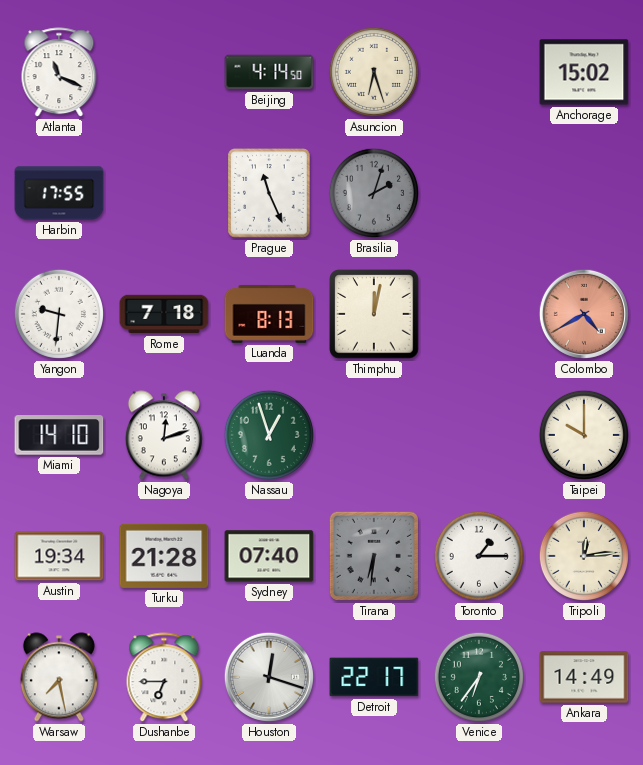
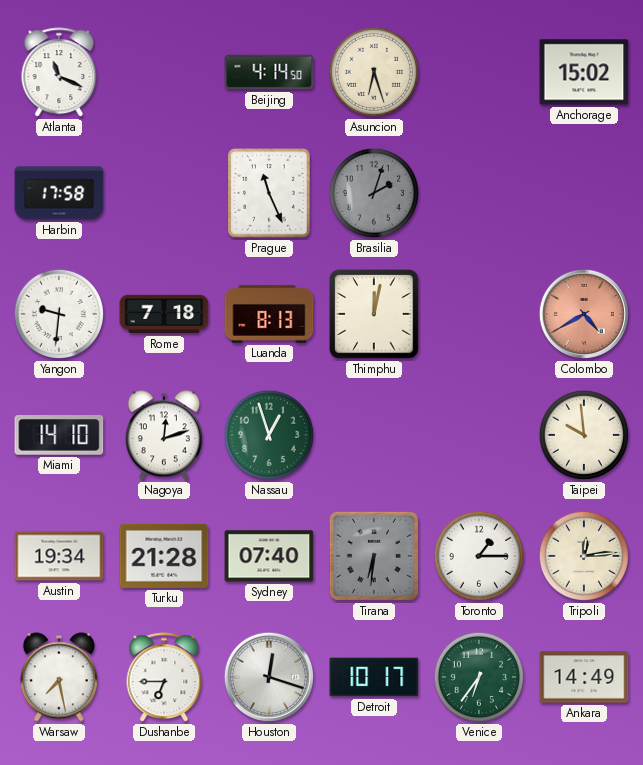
Harbin: 17:55 -> 17:58
Taipei: 10:00 -> 9:59
Detroit: 22:17 -> 10:17
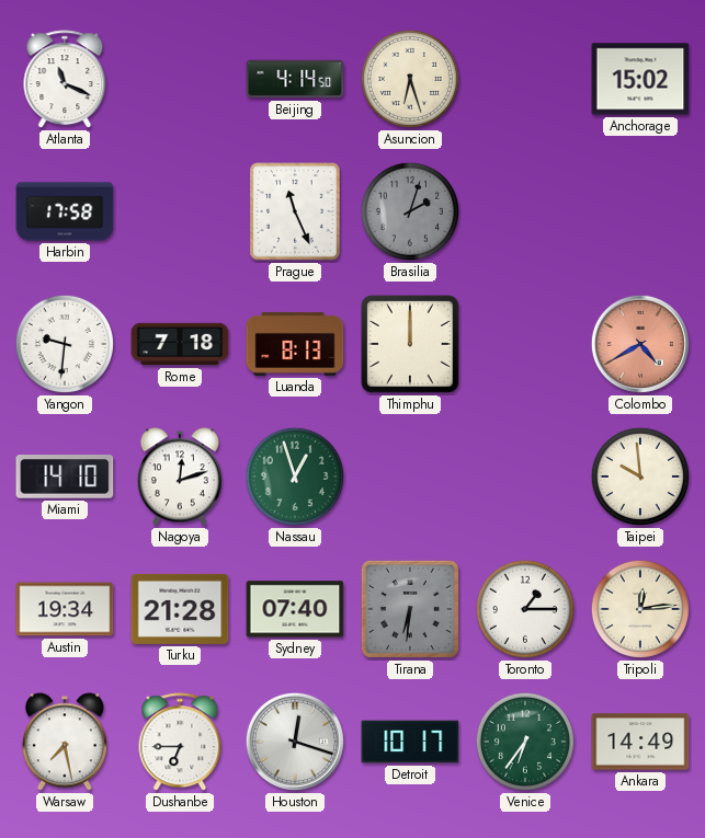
Thimphu: 12:02 -> 12:00
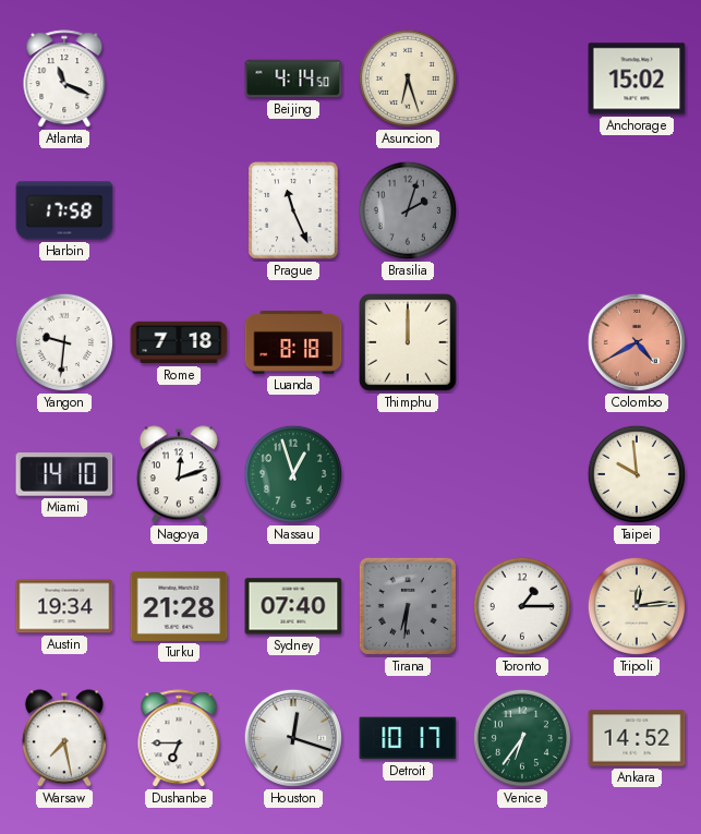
Luanda: 8:13 -> 8:18
Ankara: 14:49 -> 14:52
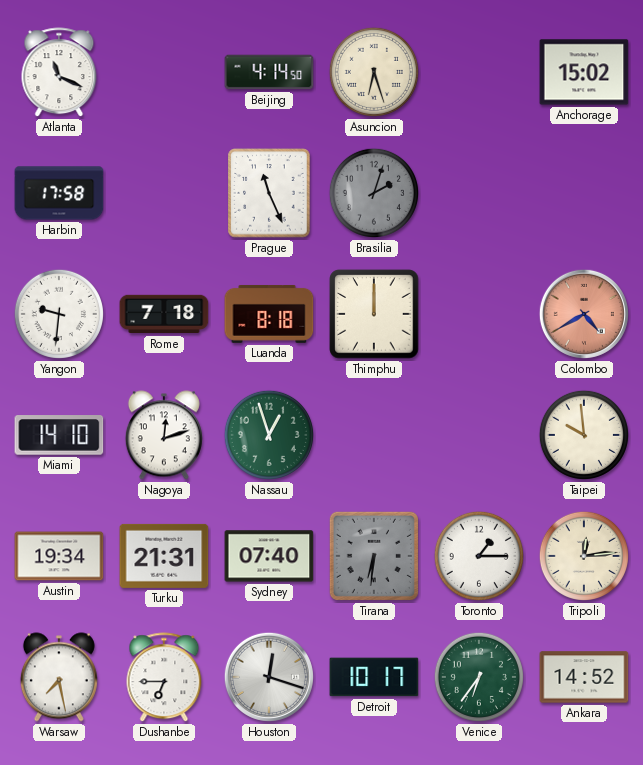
Turku: 21:28 -> 21:31
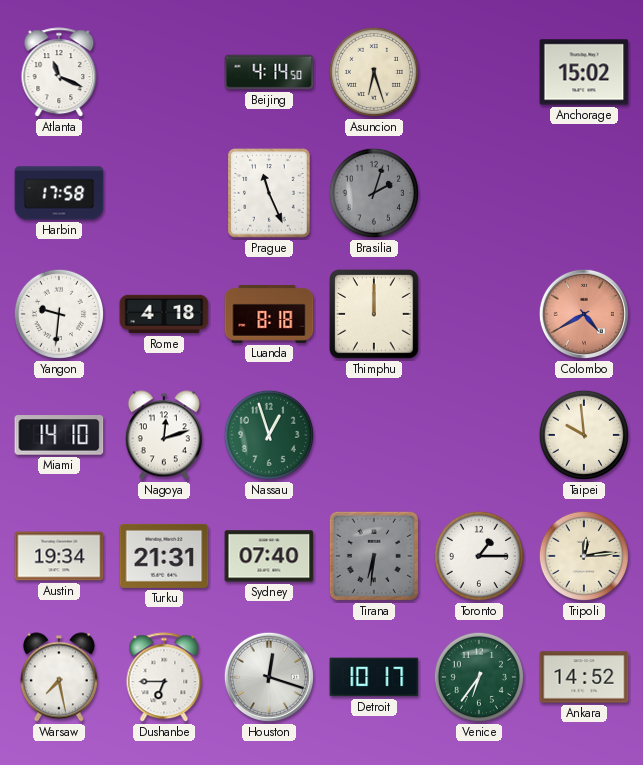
Rome: 7:18 -> 4:18
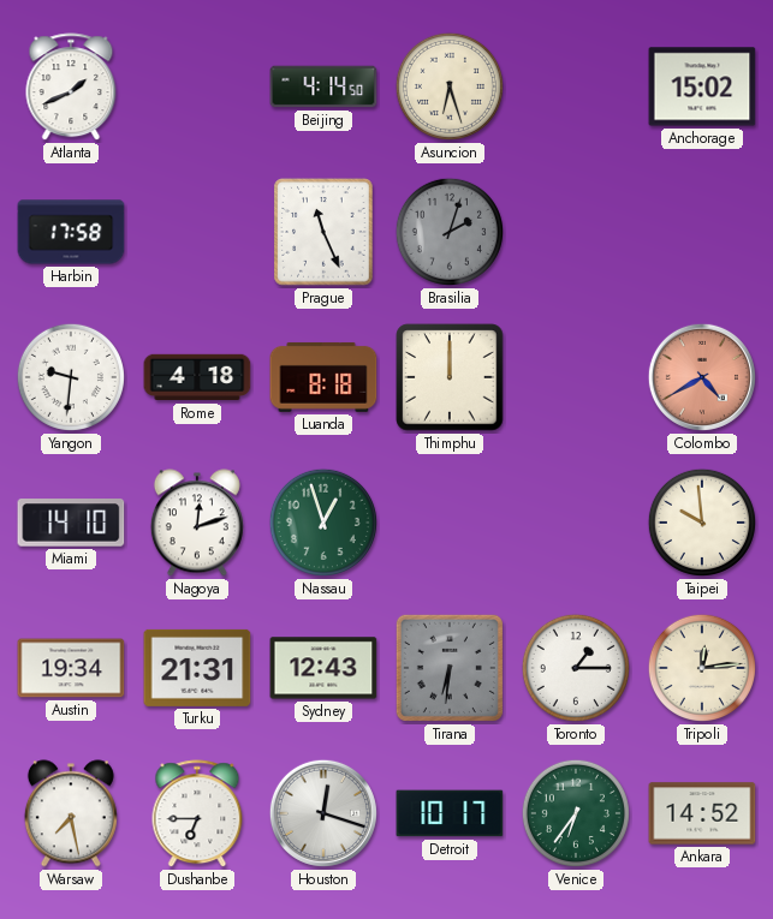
Atlanta: 11:19 -> 1:41
Sydney: 07:40 -> 12:43
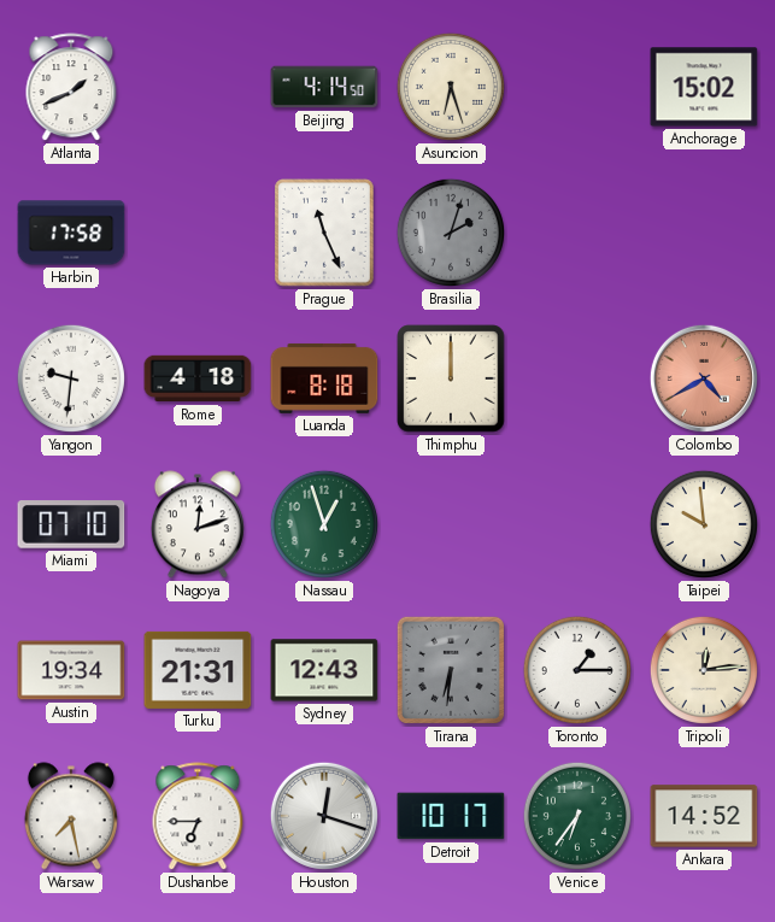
Miami: 14:10 -> 07:10
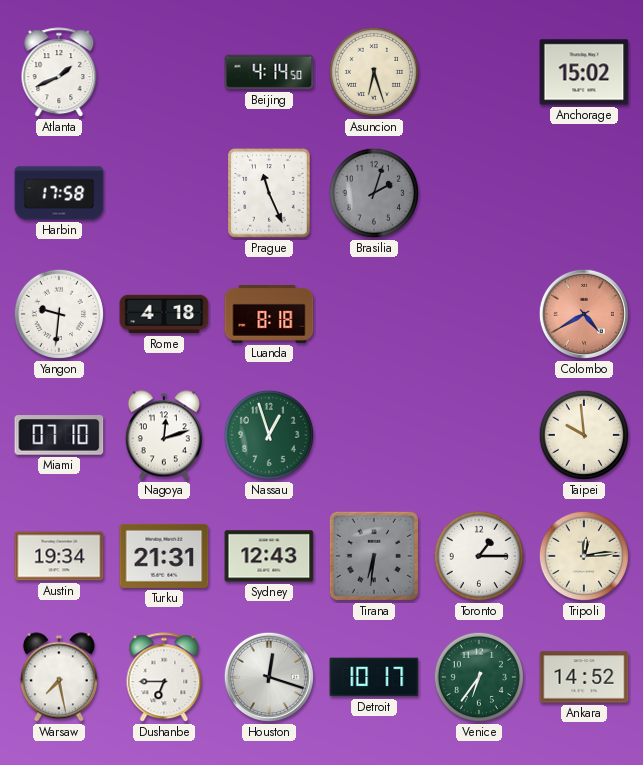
Thimphu: 12:00 -> none
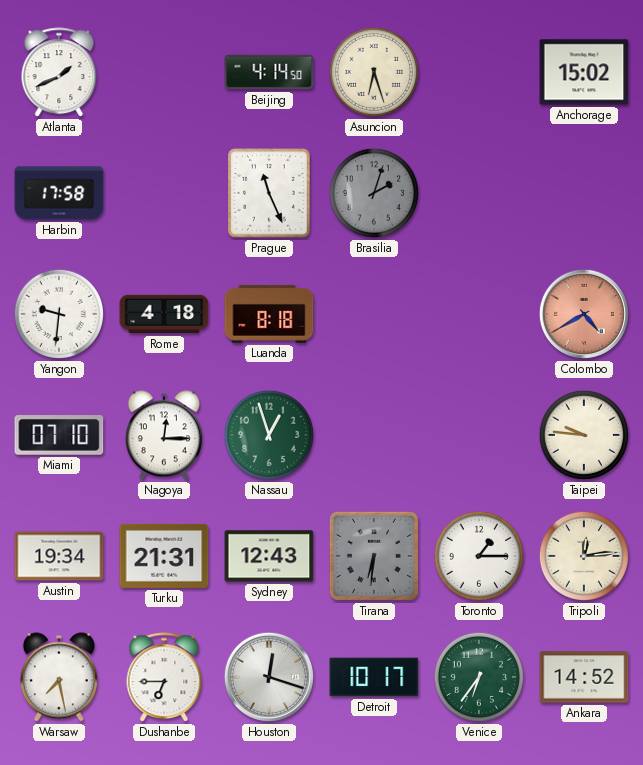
Nagoya: 12:12 -> 12:15
Taipei: 9:59 -> 9:46
